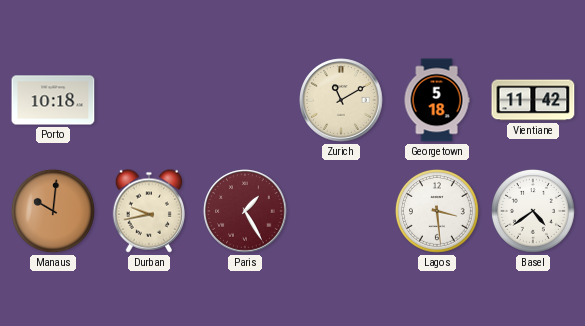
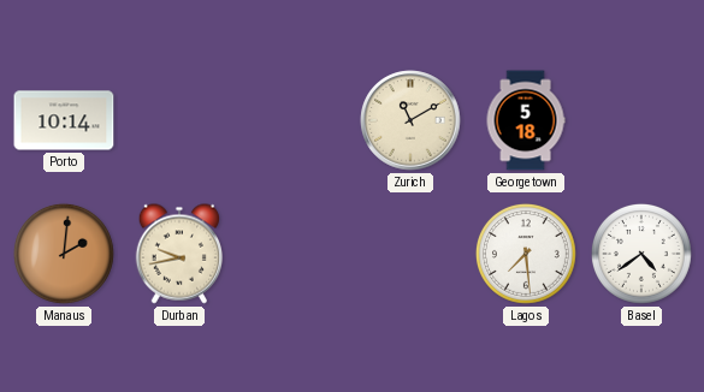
Porto: 10:18 -> 10:14
Vientiane: 11:42 -> none
Manaus: 10:01 -> 2:01
Paris: 1:25 -> none
Lagos: 3:29 -> 7:29
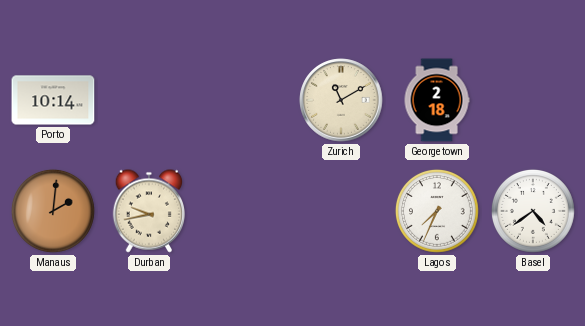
Georgetown: 5:18 -> 2:18
Lagos: 7:29 -> 7:34
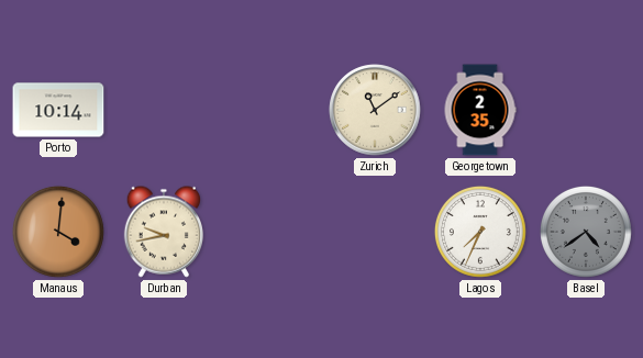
Zurich: 11:10 -> 11:09
Georgetown: 2:18 -> 2:35
Manaus: 2:01 -> 4:01
Basel dial: white -> grey
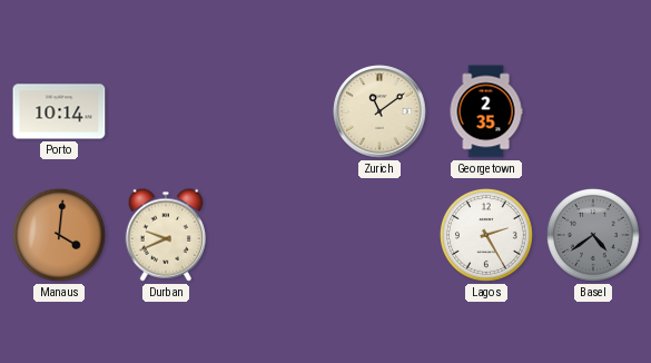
Durban: 9:43 -> 9:41
Lagos: 7:34 -> 2:25
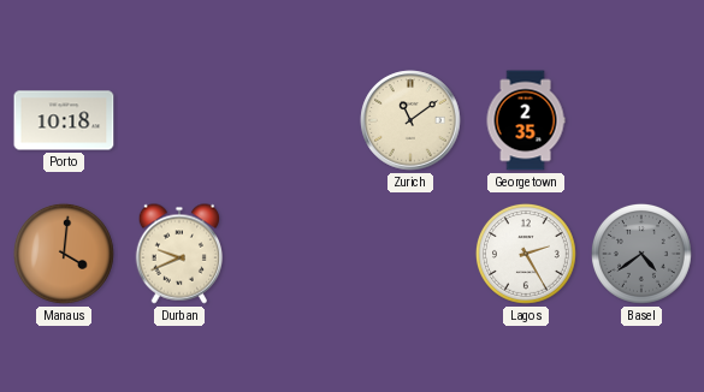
Porto: 10:14 -> 10:18
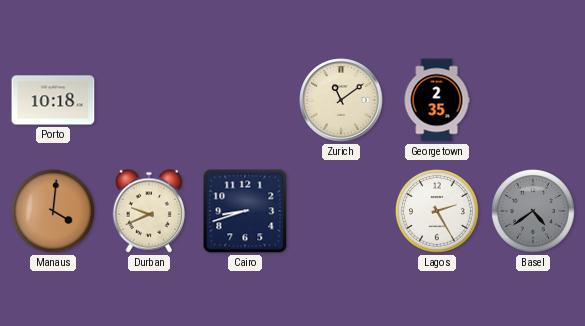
Cairo: none -> 8:42
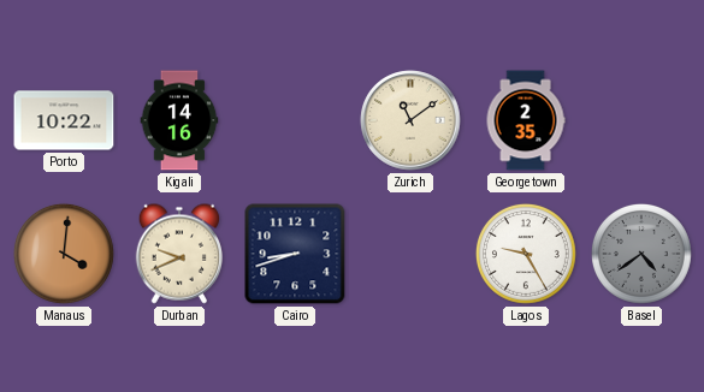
Porto: 10:18 -> 10:22
Kigali: none -> 14:16
Lagos: 2:25 -> 9:25
